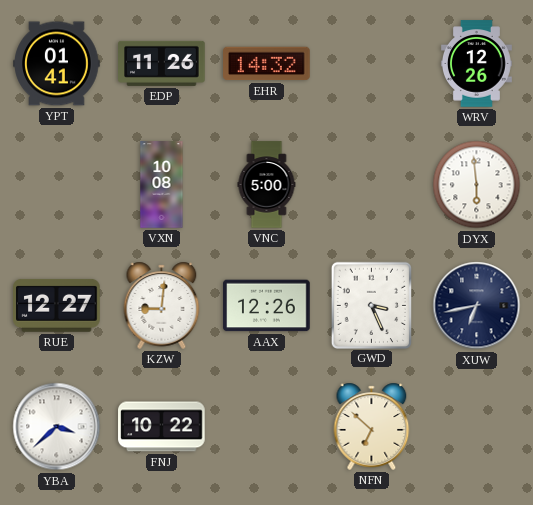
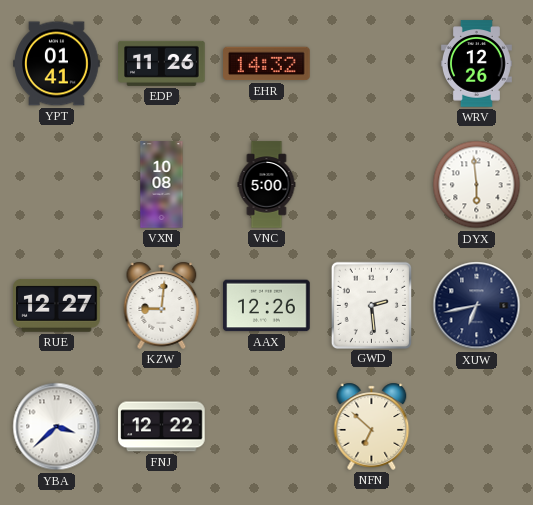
GWD: 3:26 -> 2:29
FNJ: 10:22 -> 12:22
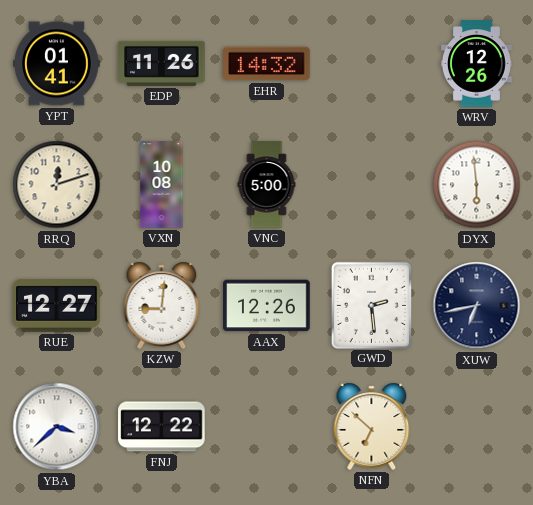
RRQ: none -> 12:12
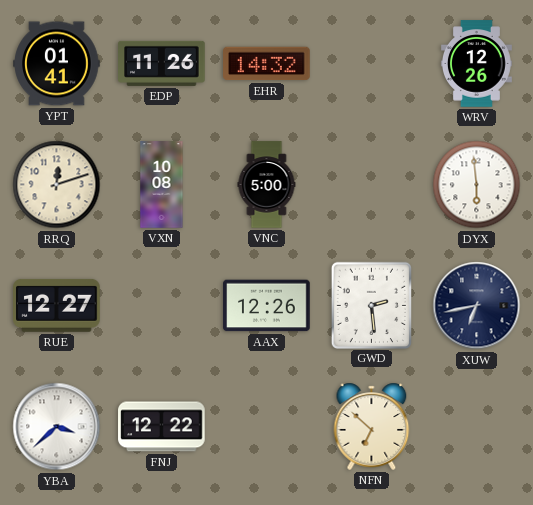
KZW: 9:01 -> none
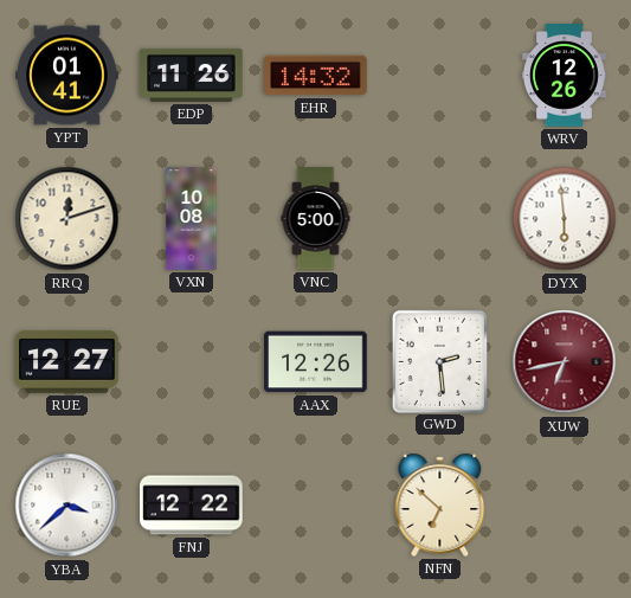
XUW dial: navy -> burgundy
